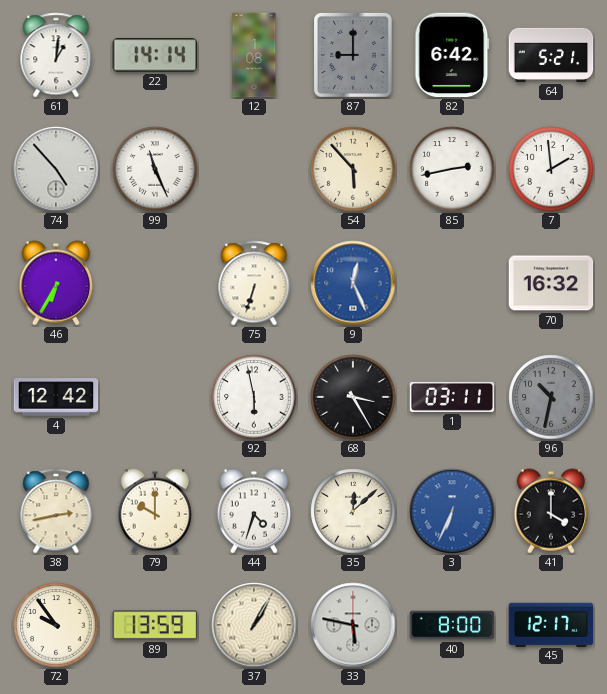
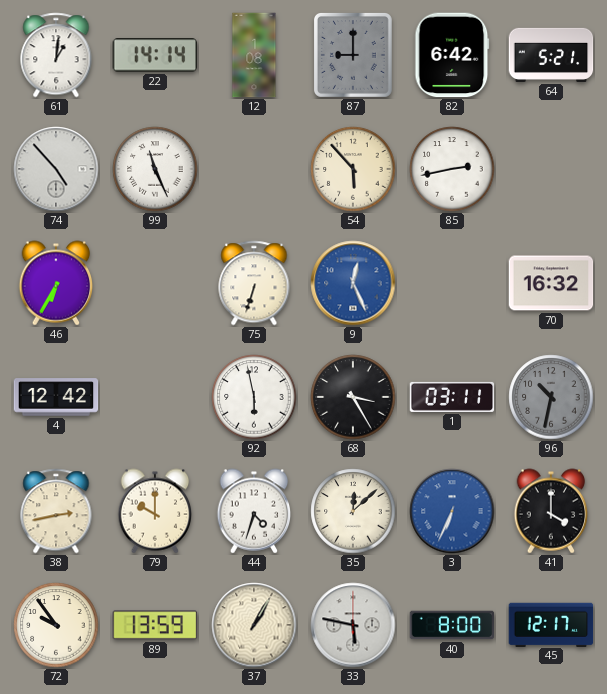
7: 1:59 -> none
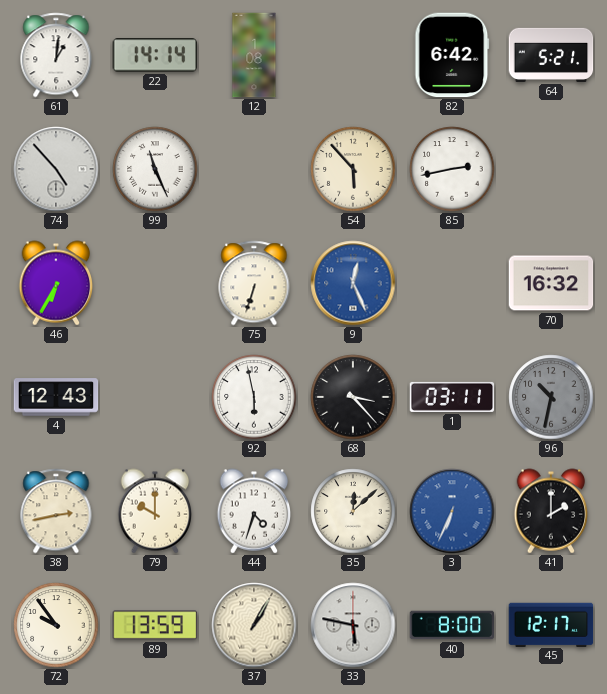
87: 9:00 -> none
4: 12:42 -> 12:43
68: 3:25 -> 3:23
41: 4:00 -> 2:00
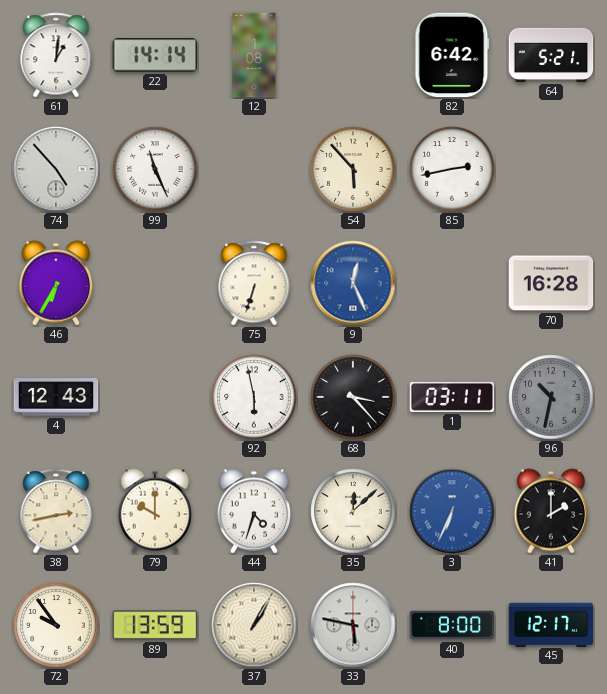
70: 16:32 -> 16:28
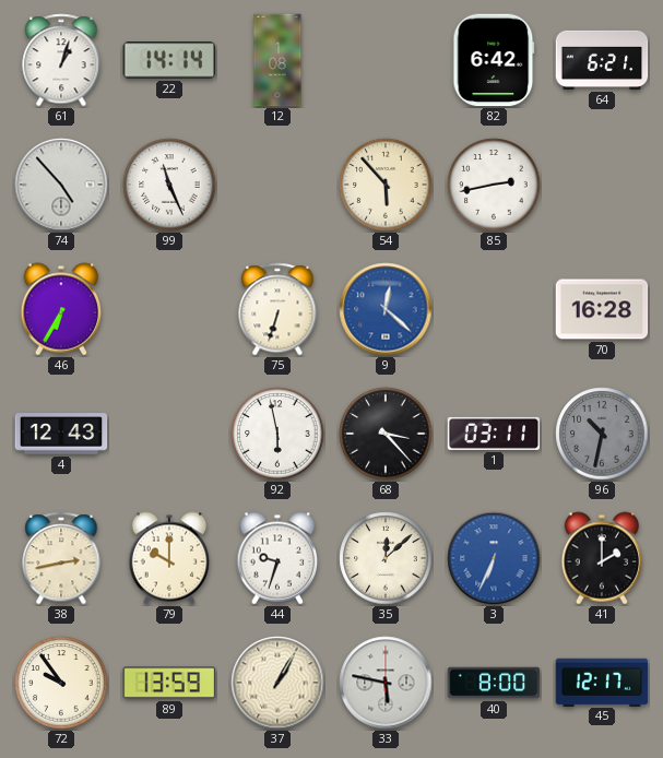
61: 1:01 -> 1:03
64: 5:21 -> 6:21
9: 12:26 -> 12:22
44: 4:33 -> 9:33
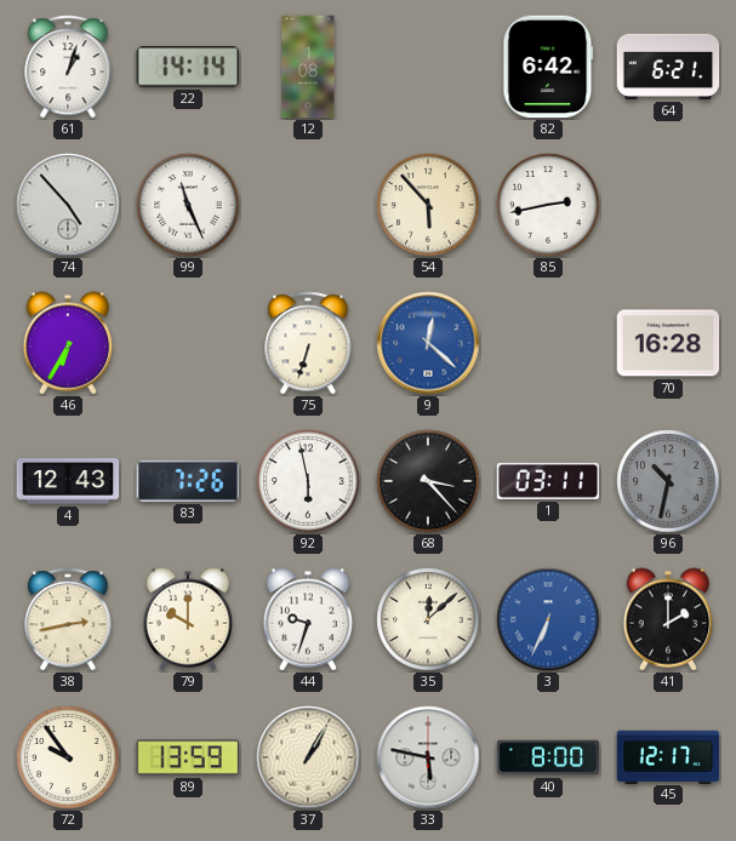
83: none -> 7:26
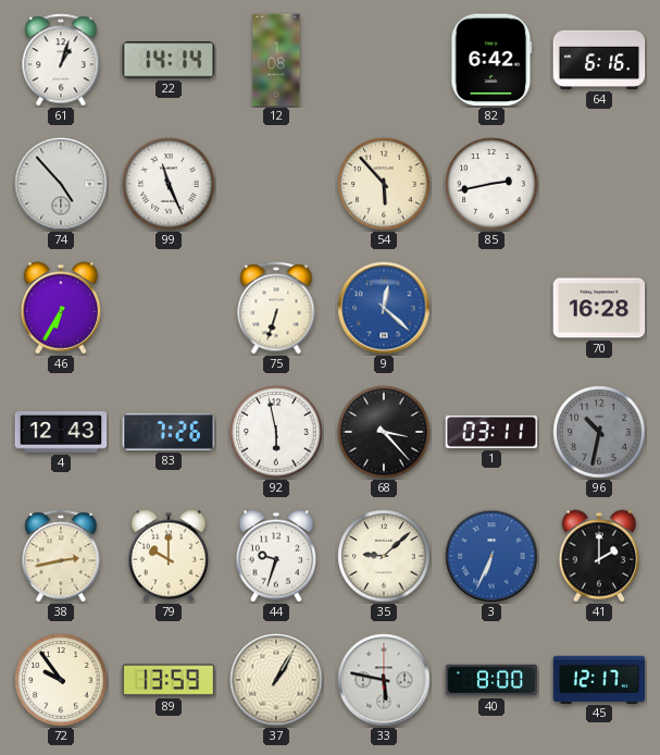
64: 6:21 -> 6:16
35: 12:08 -> 9:08
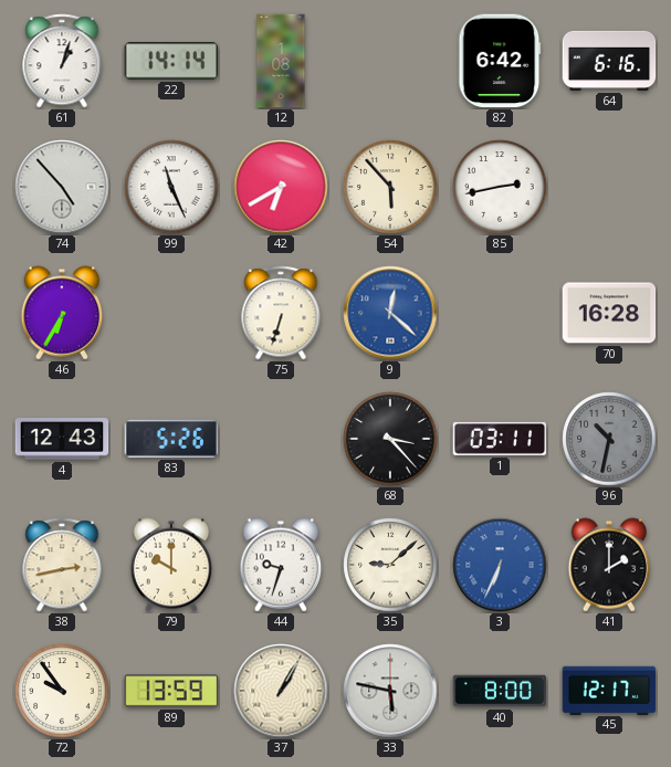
42: none -> 6:40
83: 7:26 -> 5:26
92: 5:58 -> none
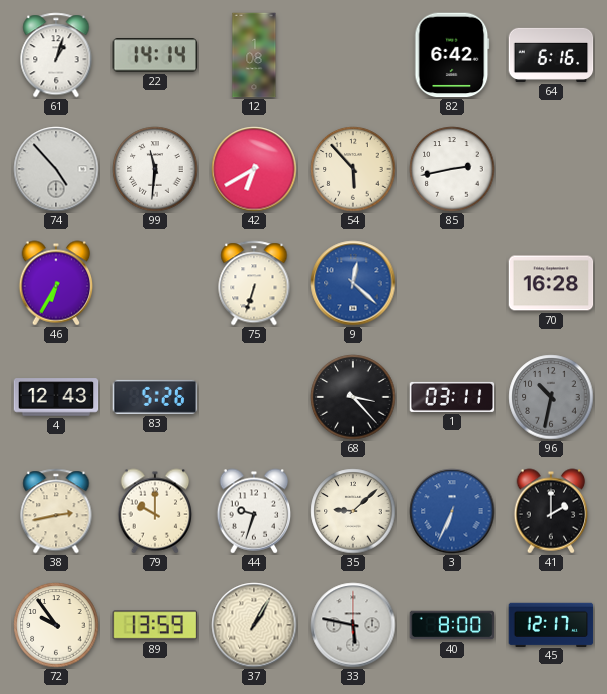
99: 11:26 -> 11:31
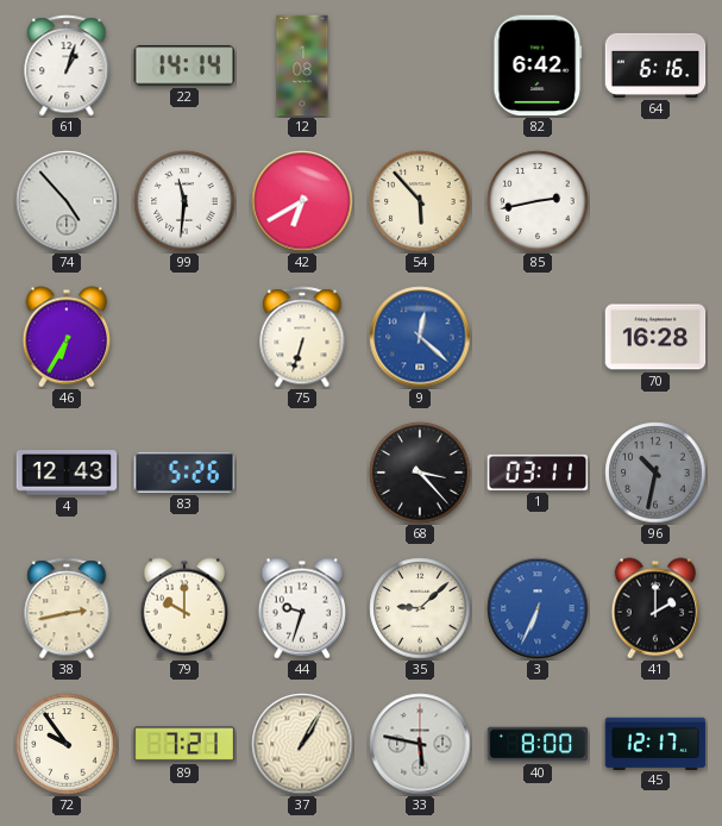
89: 13:59 -> 7:21
